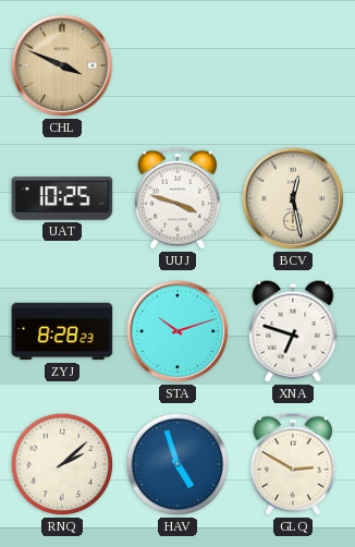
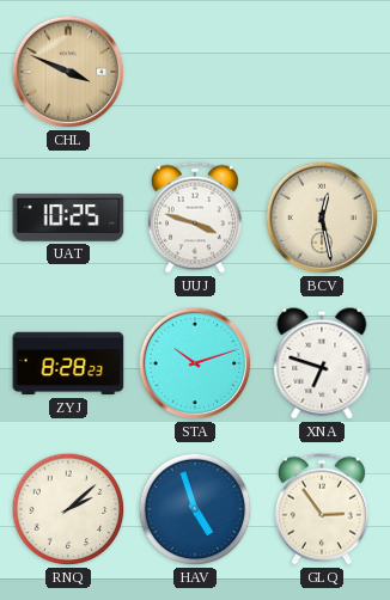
GLQ: 2:50 -> 2:54
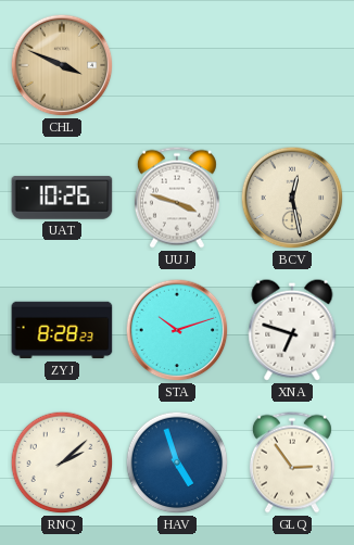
UAT: 10:25 -> 10:26
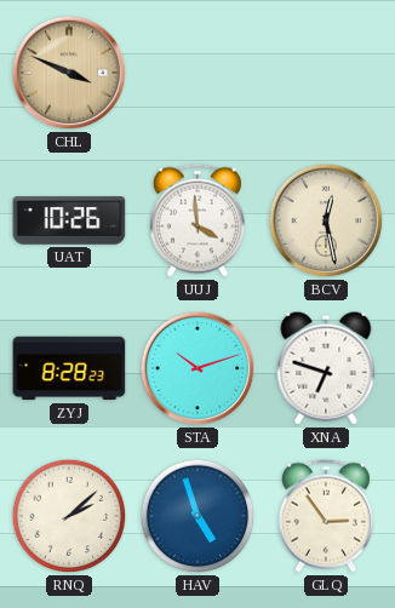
UUJ: 3:48 -> 3:59
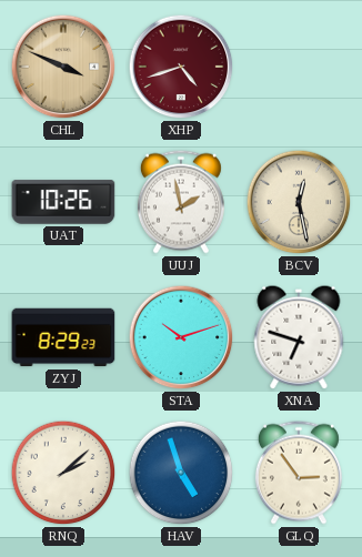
XHP: none -> 4:42
UUJ: 3:59 -> 1:58
ZYJ: 8:28 -> 8:29
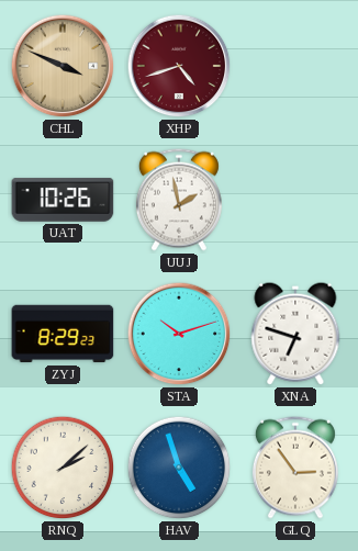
BCV: 12:28 -> none
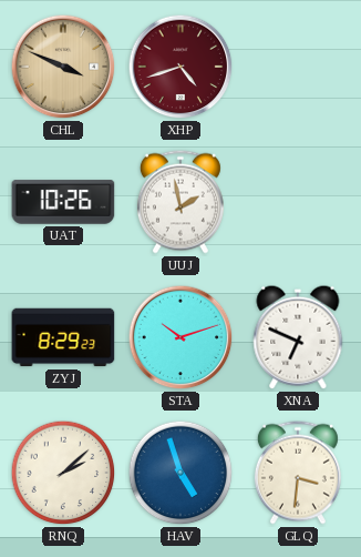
XNA: 6:48 -> 6:49
GLQ: 2:54 -> 3:31
